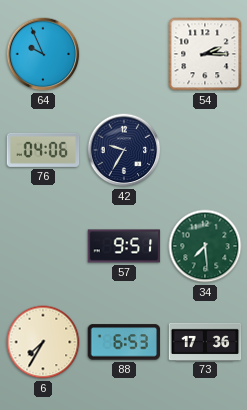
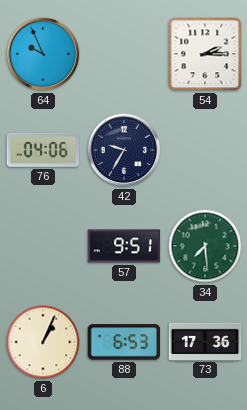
6: 7:35 -> 1:04
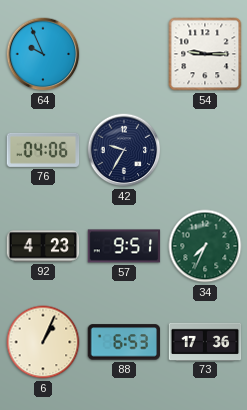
54: 2:15 -> 9:15
92: none -> 4:23
34: 7:29 -> 7:34
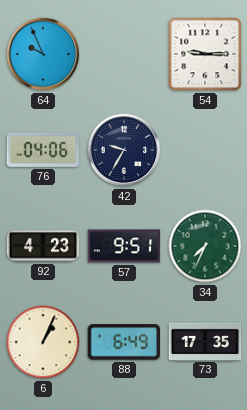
88: 6:53 -> 6:49
73: 17:36 -> 17:35
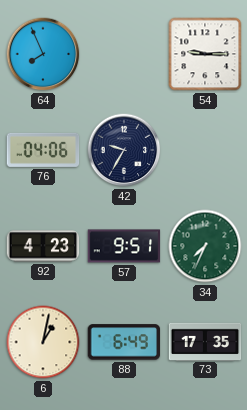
64: 9:56 -> 7:56
6: 1:04 -> 1:02
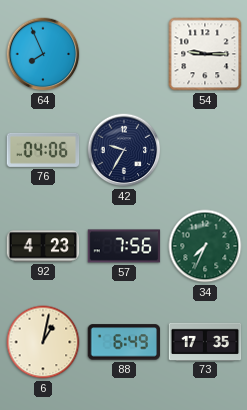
57: 9:51 -> 7:56
